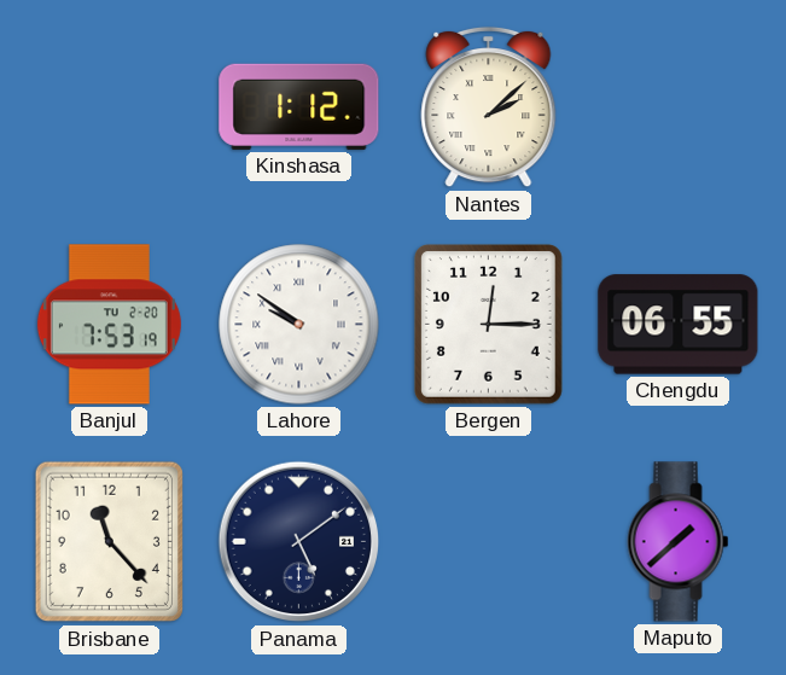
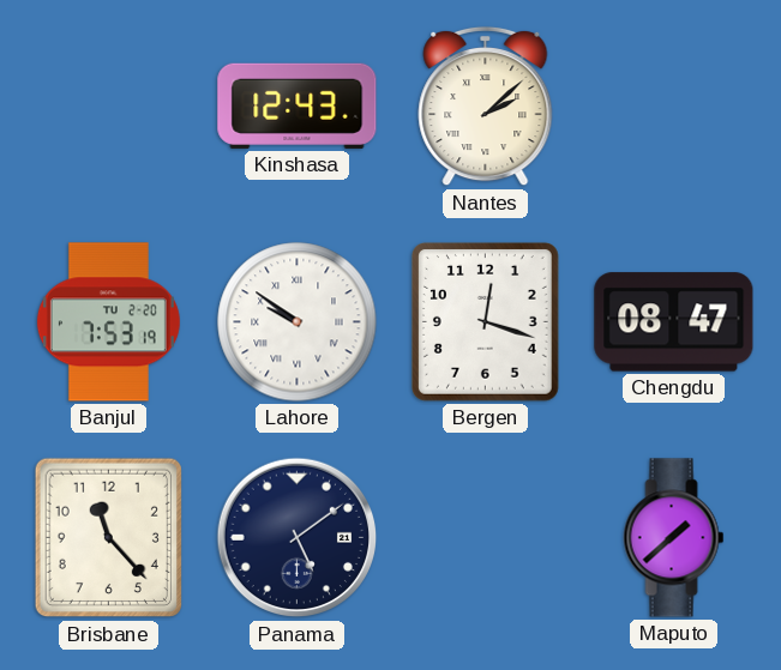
Kinshasa: 1:12 -> 12:43
Bergen: 12:15 -> 12:18
Chengdu: 06:55 -> 08:47
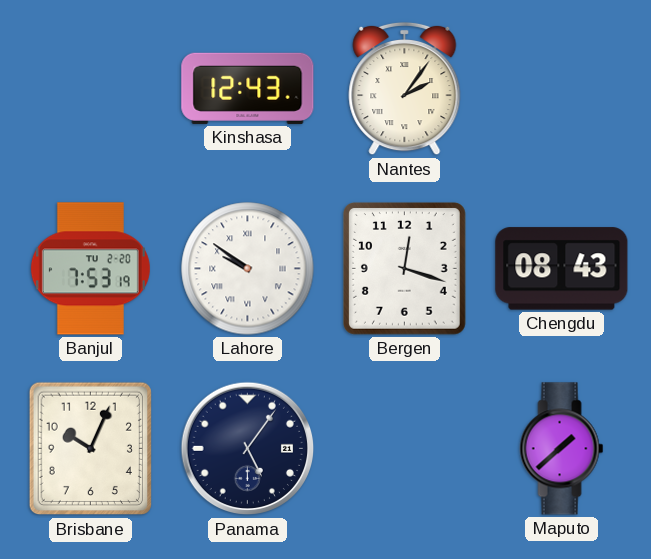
Nantes: 2:08 -> 2:06
Chengdu: 08:47 -> 08:43
Brisbane: 11:23 -> 10:04
Panama: 5:09 -> 5:06
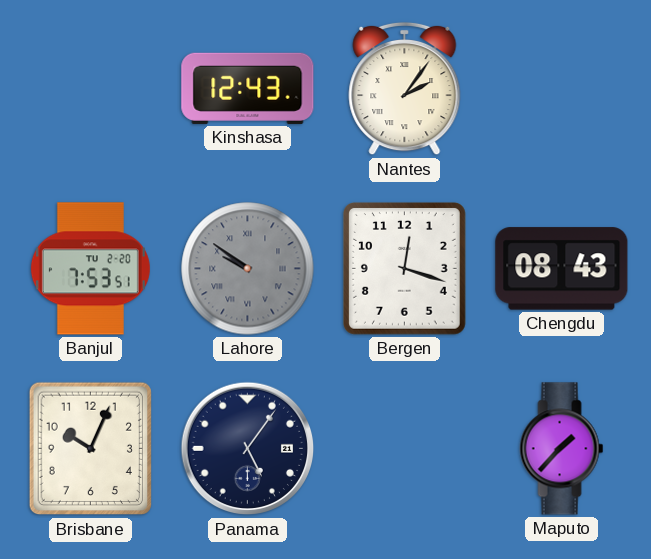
Banjul: 7:53:19 -> 7:53:51
Lahore dial: white -> grey
Maputo: 1:38 -> 1:37
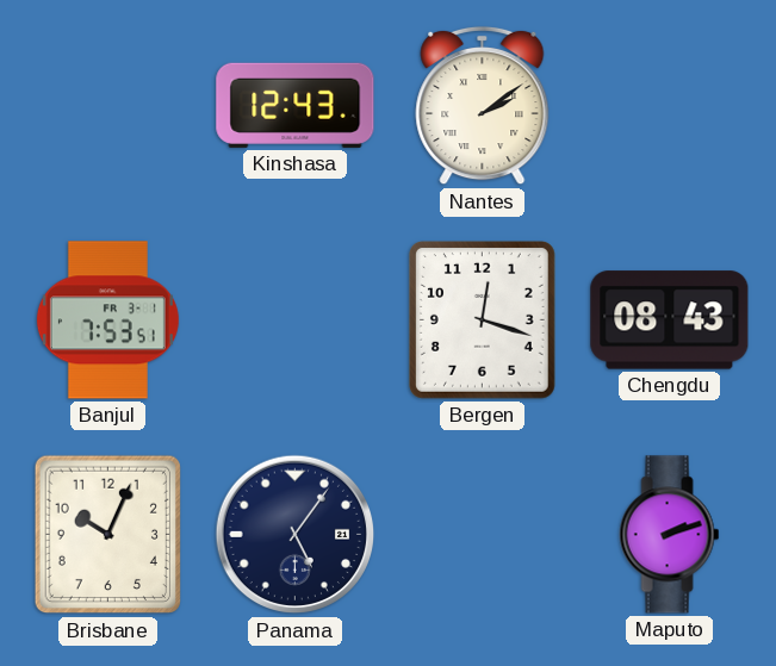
Nantes: 2:06 -> 2:09
Banjul date: TU 2-20 -> FR 3-1
Lahore: 9:51 -> none
Maputo: 1:37 -> 2:12
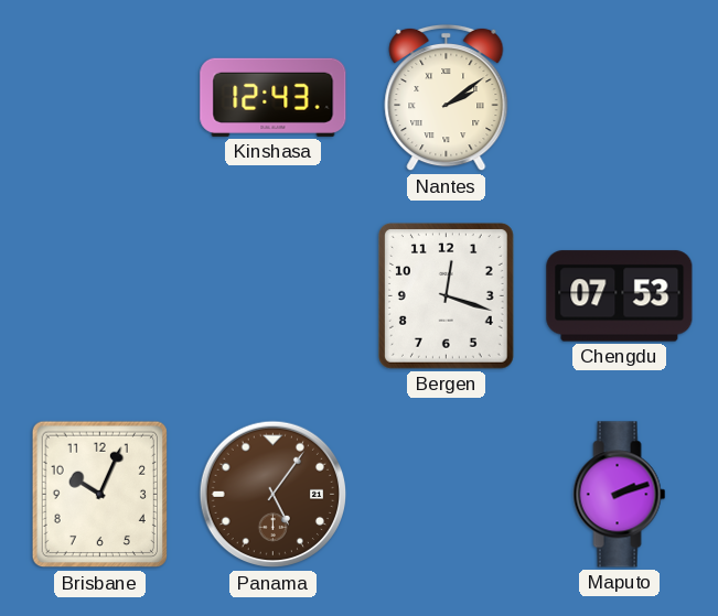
Banjul: 7:53 -> none
Chengdu: 08:43 -> 07:53
Panama dial: navy -> brown
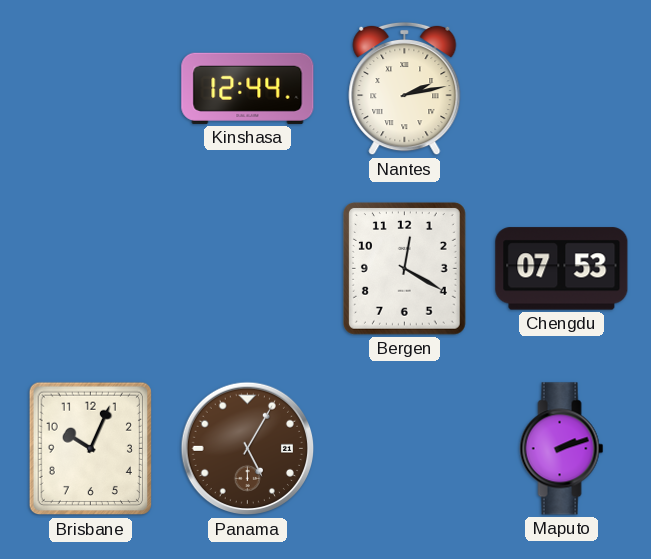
Kinshasa: 12:43 -> 12:44
Nantes: 2:09 -> 2:13
Bergen: 12:18 -> 12:20
Panama: 5:06 -> 5:05
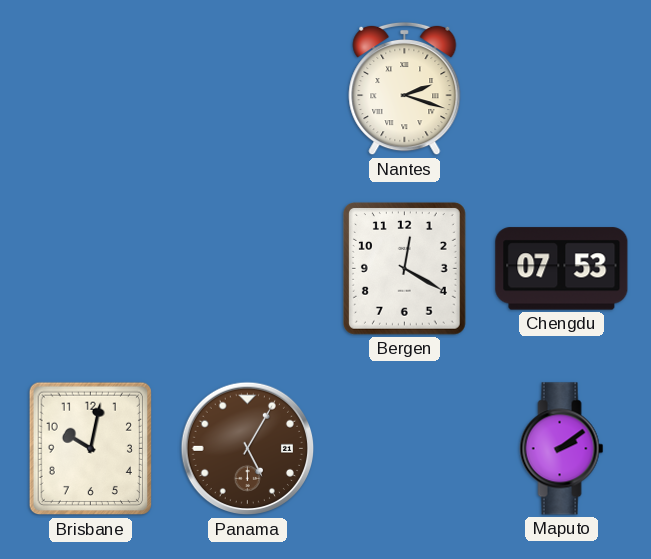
Kinshasa: 12:44 -> none
Nantes: 2:13 -> 2:18
Brisbane: 10:04 -> 10:02
Maputo: 2:12 -> 2:09
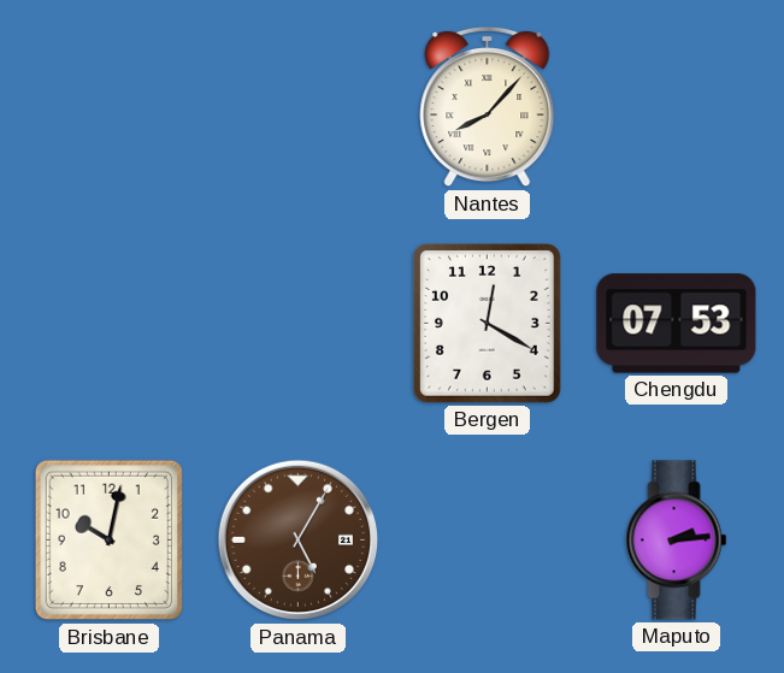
Nantes: 2:18 -> 8:07
Maputo: 2:09 -> 2:14
